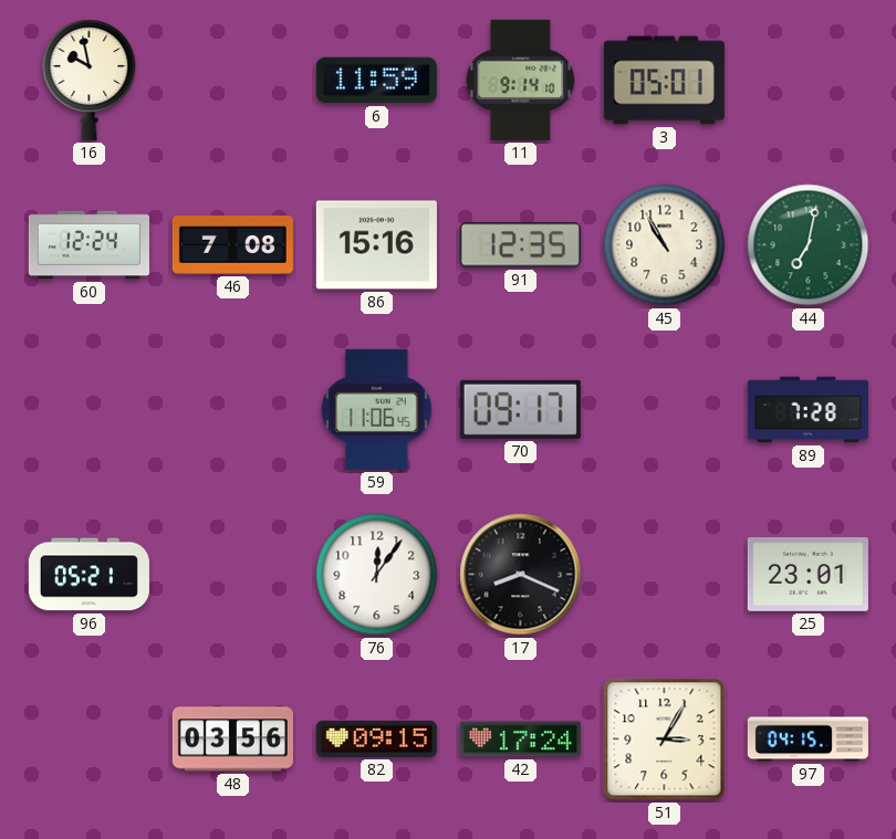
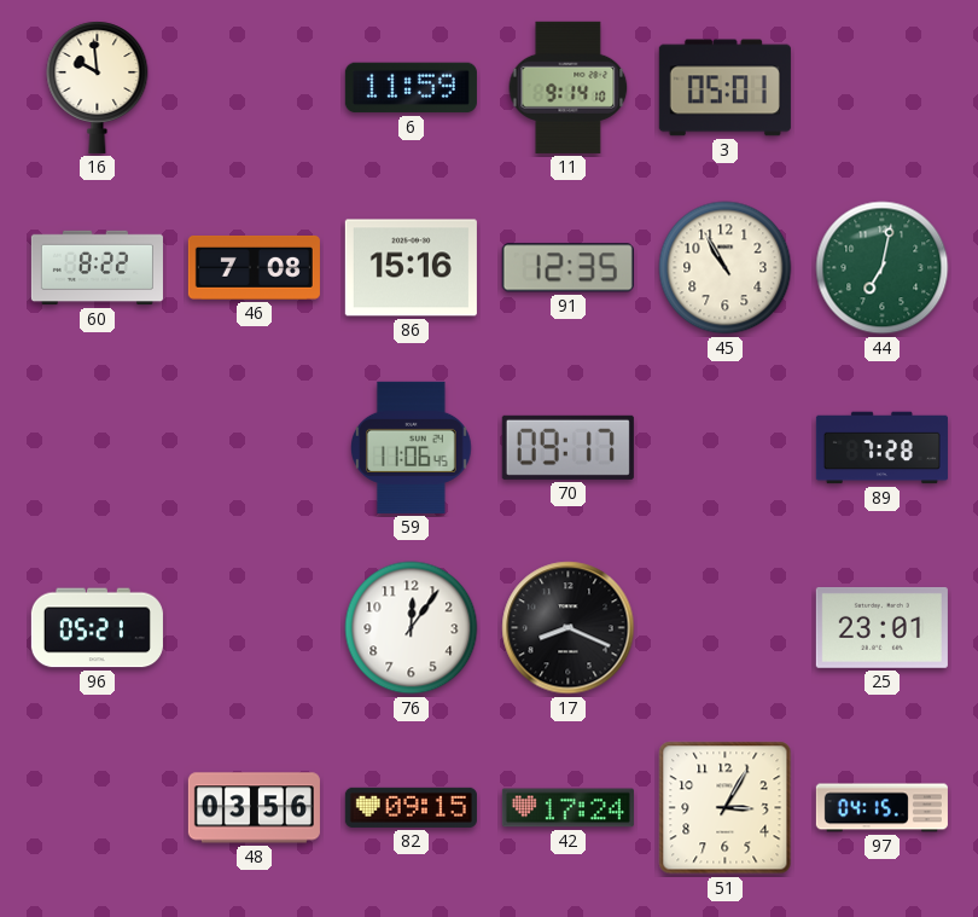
16: 9:58 -> 9:59
60: 12:24 -> 8:22
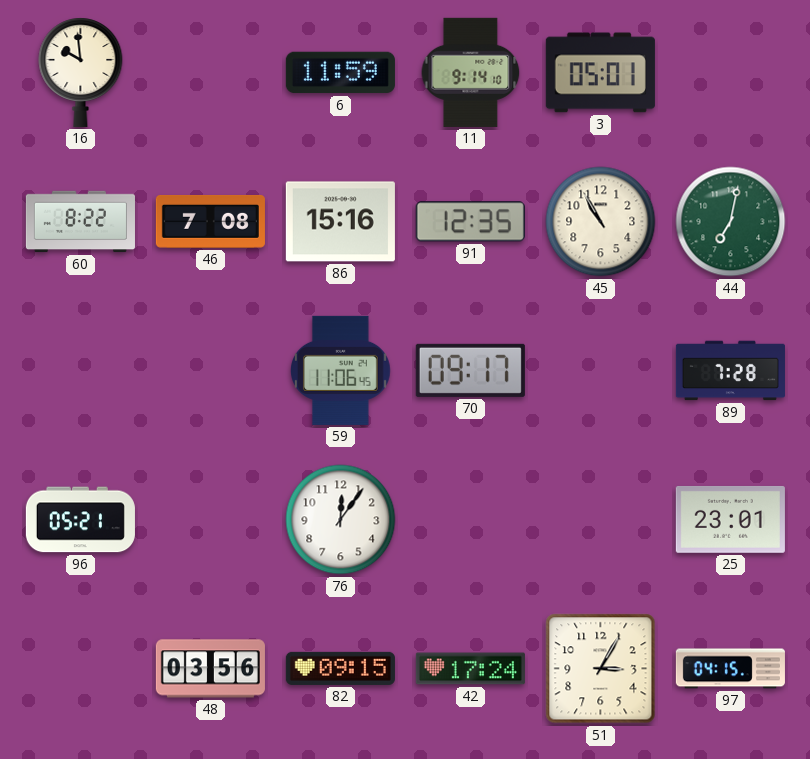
17: 8:19 -> none
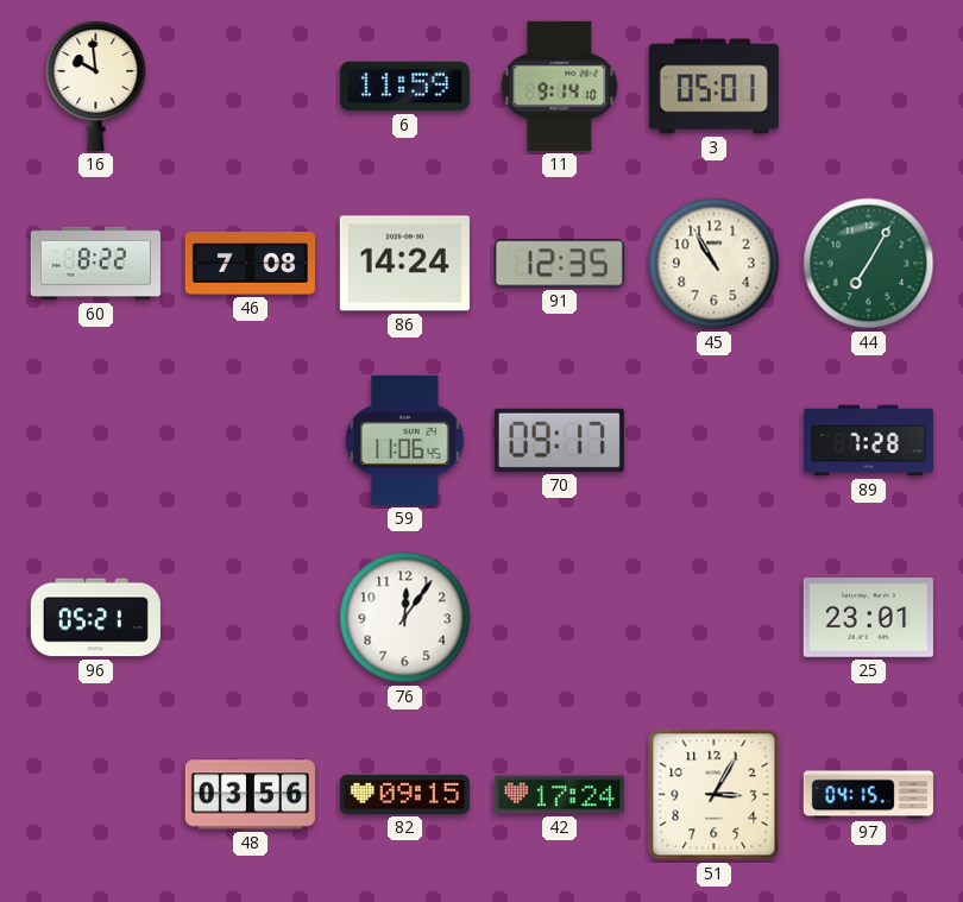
86: 15:16 -> 14:24
44: 7:02 -> 7:05
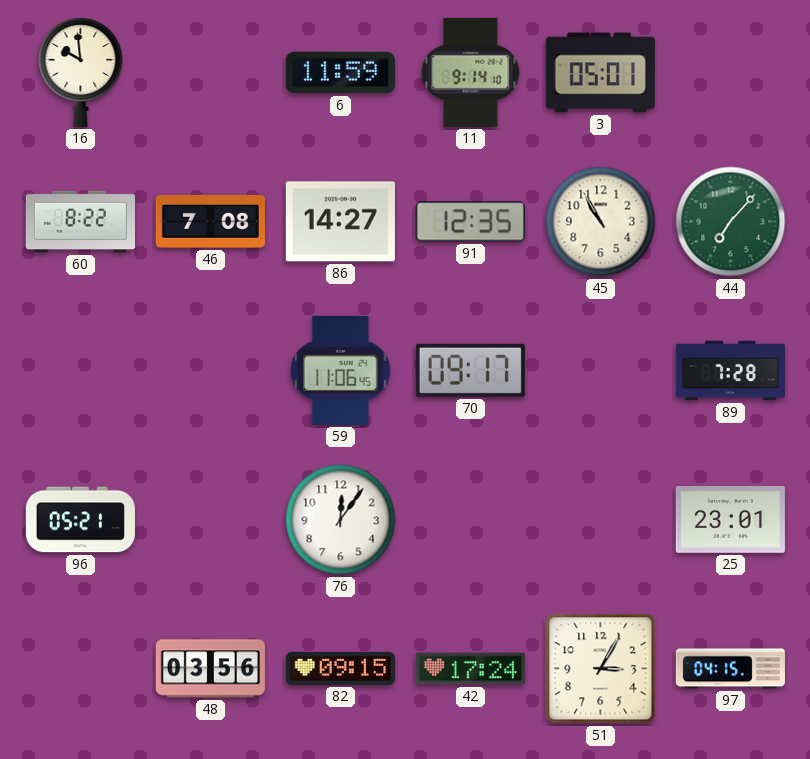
86: 14:24 -> 14:27
44: 7:05 -> 7:07
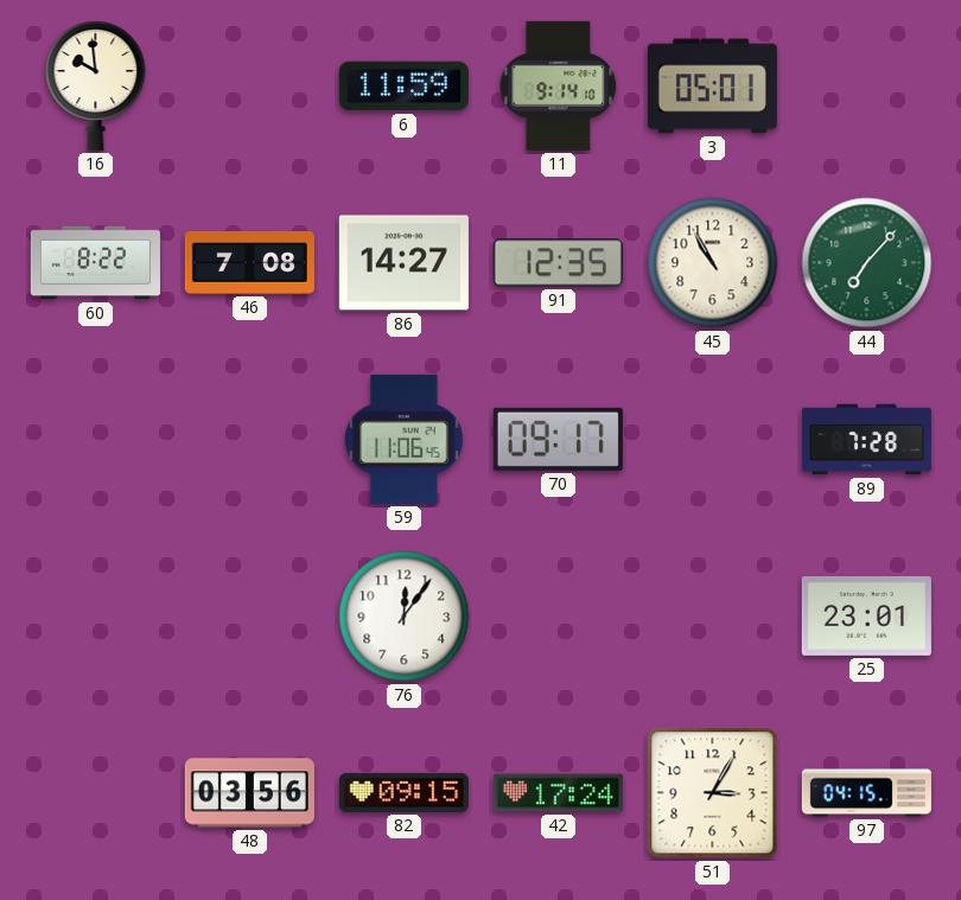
96: 05:21 -> none
